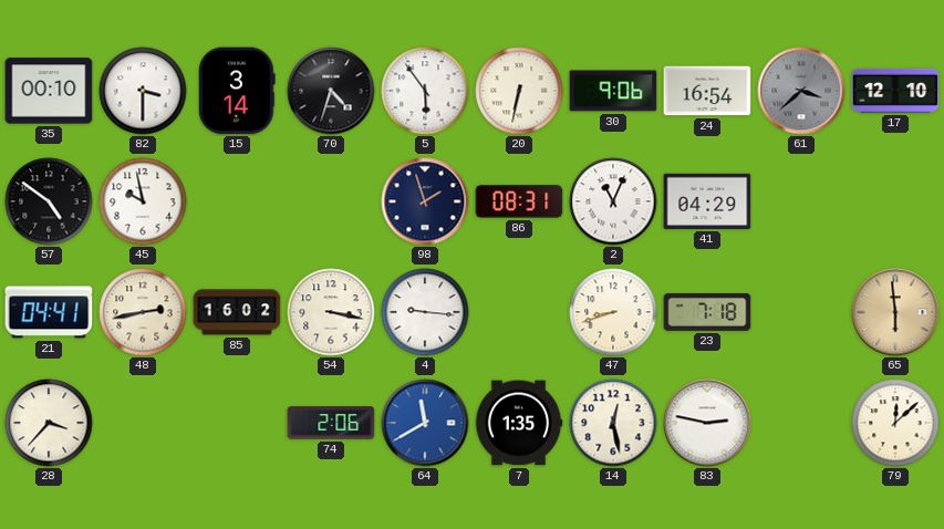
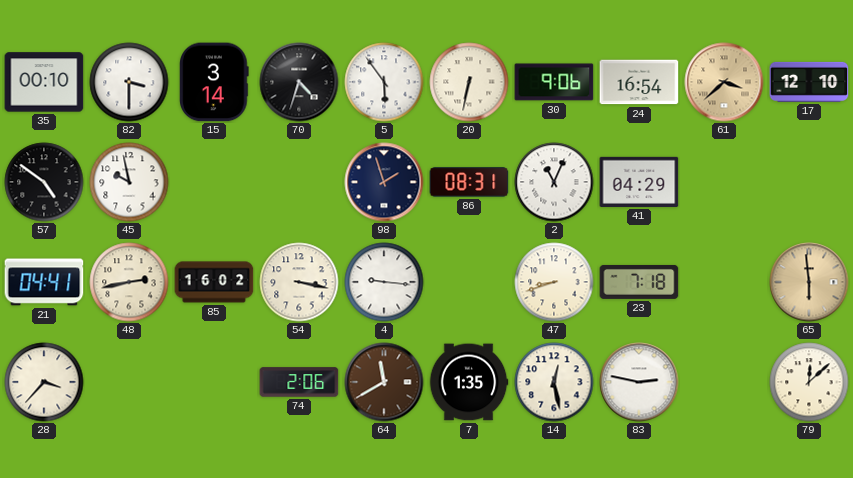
61 dial: grey -> champagne
64 dial: blue -> brown
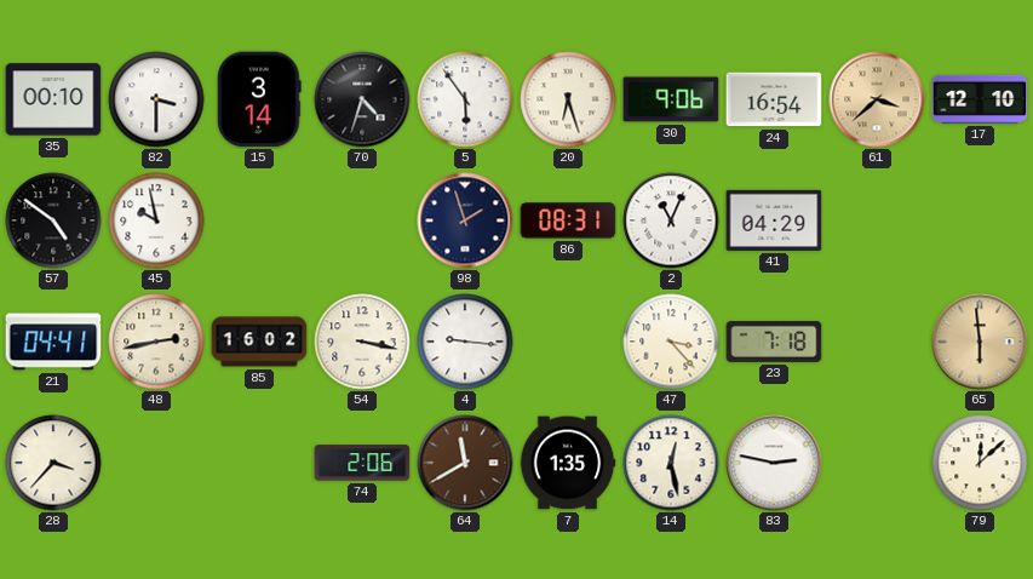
20: 6:32 -> 6:27
47: 8:42 -> 3:23
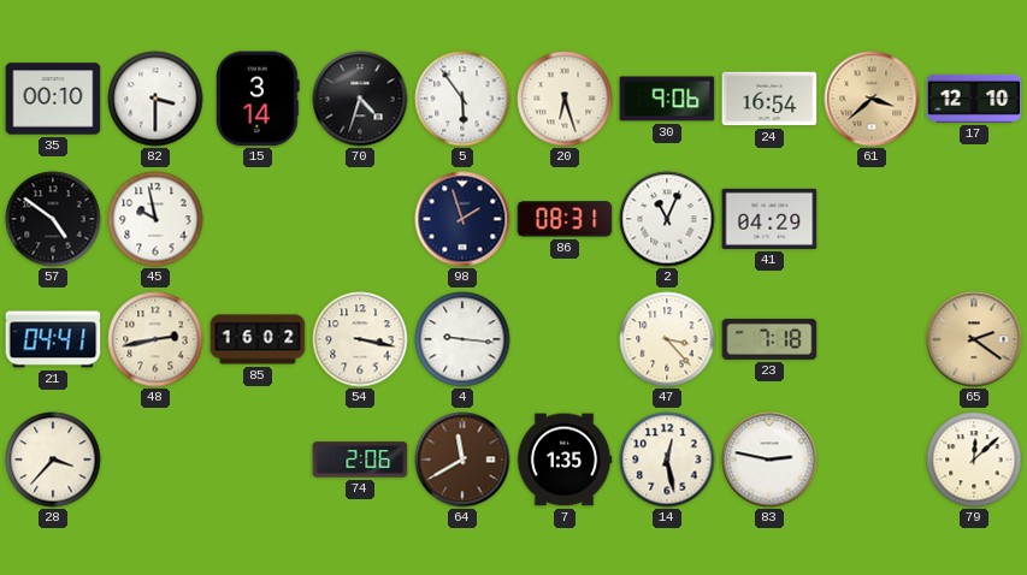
65: 5:59 -> 2:21
